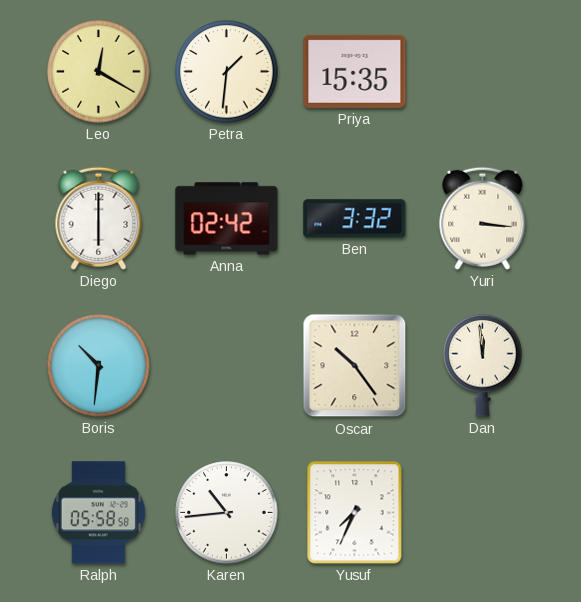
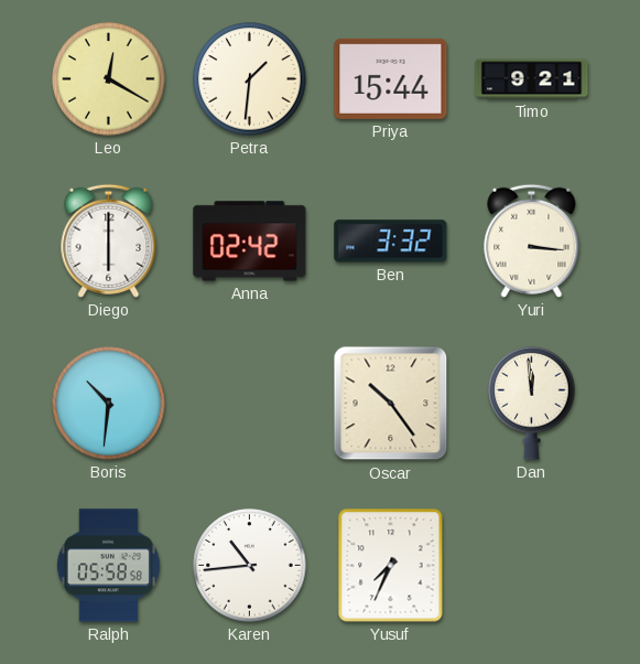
Priya: 15:35 -> 15:44
Timo: none -> 9:21
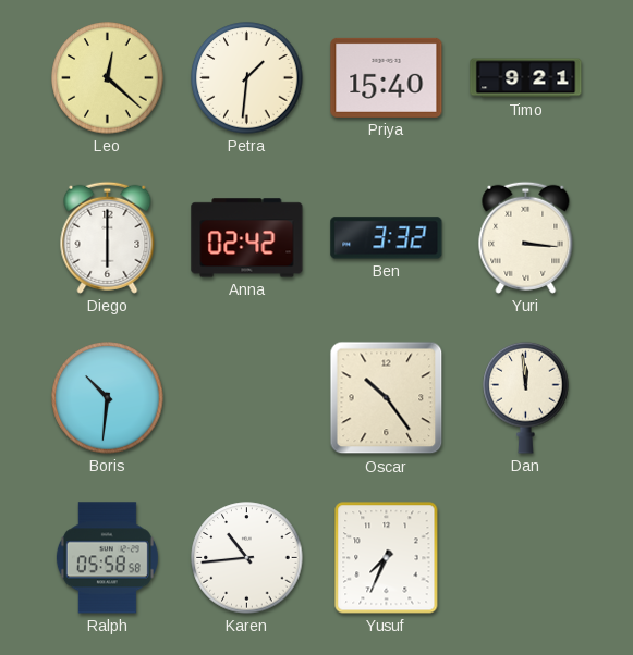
Leo: 12:20 -> 12:22
Priya: 15:44 -> 15:40
